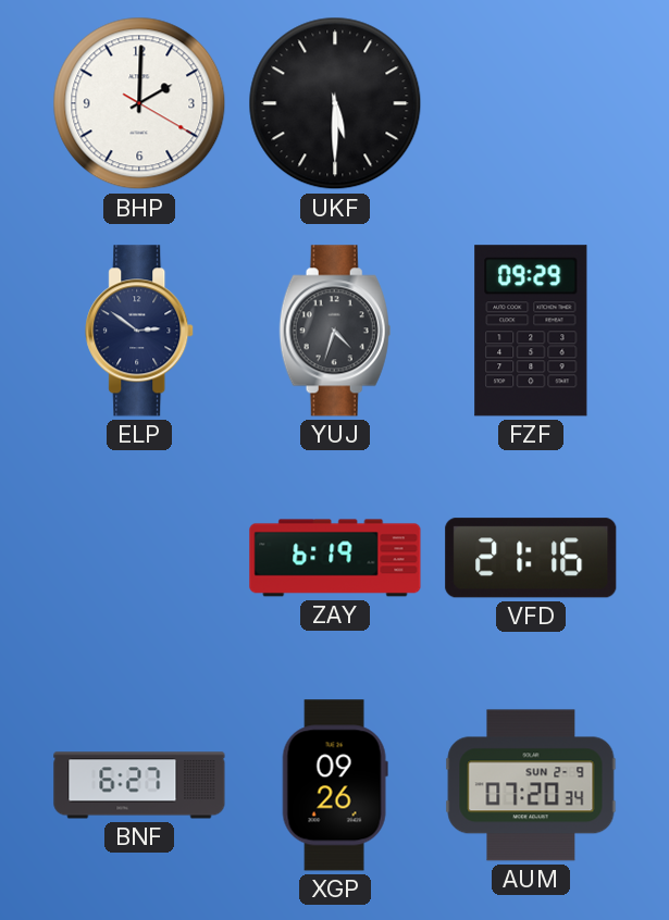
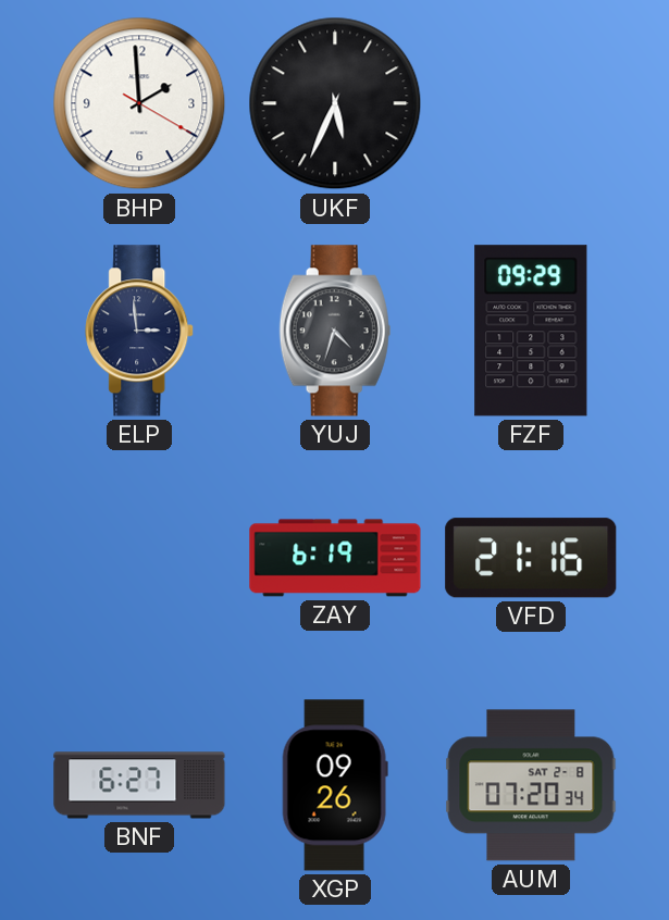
BHP: 2:00 -> 1:59
UKF: 5:30 -> 5:34
ELP: 2:51 -> 2:59
AUM date: SUN 2-9 -> SAT 2-8
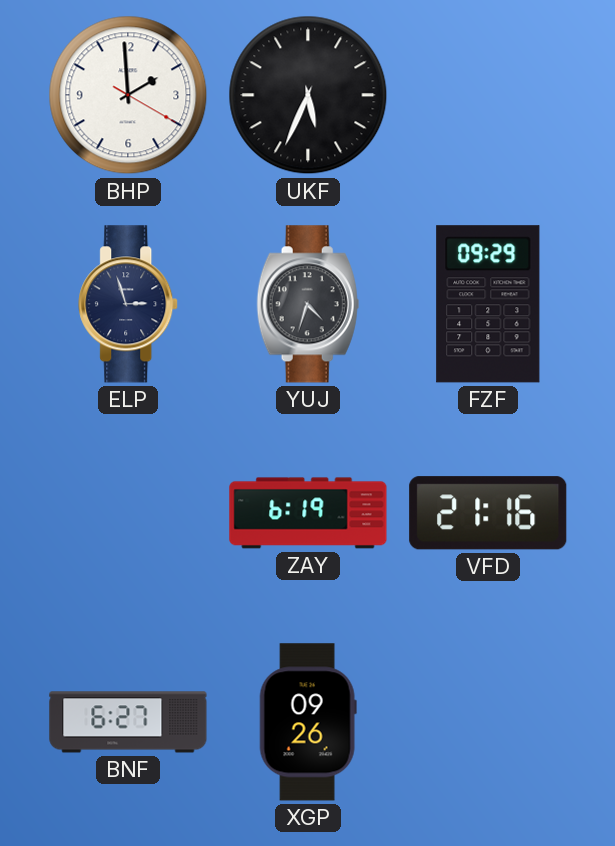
ELP: 2:59 -> 2:57
AUM: 07:20 -> none
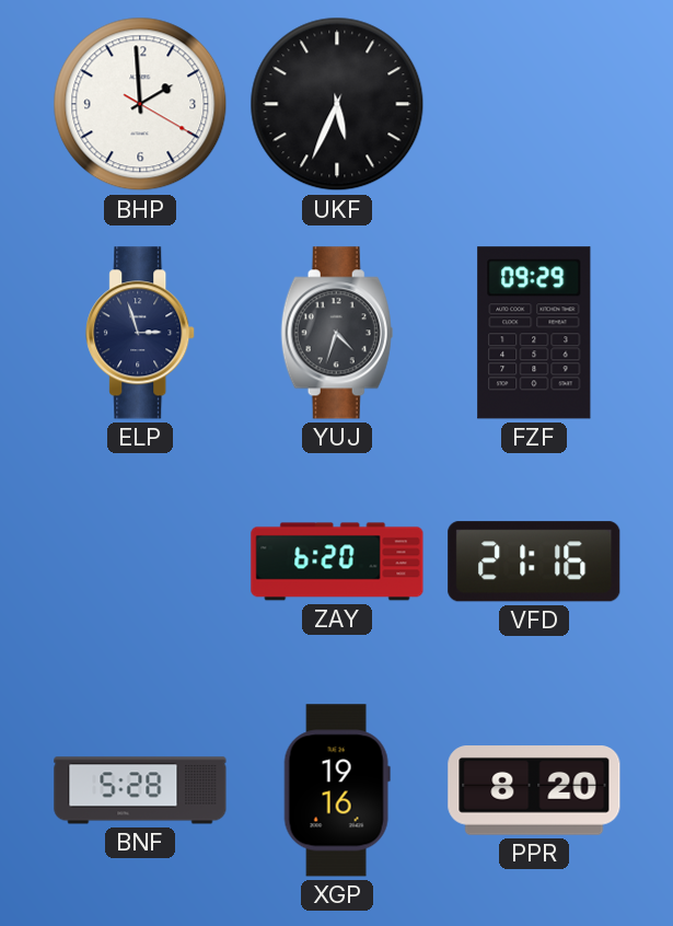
ZAY: 6:19 -> 6:20
BNF: 6:27 -> 5:28
XGP: 09:26 -> 19:16
PPR: none -> 8:20
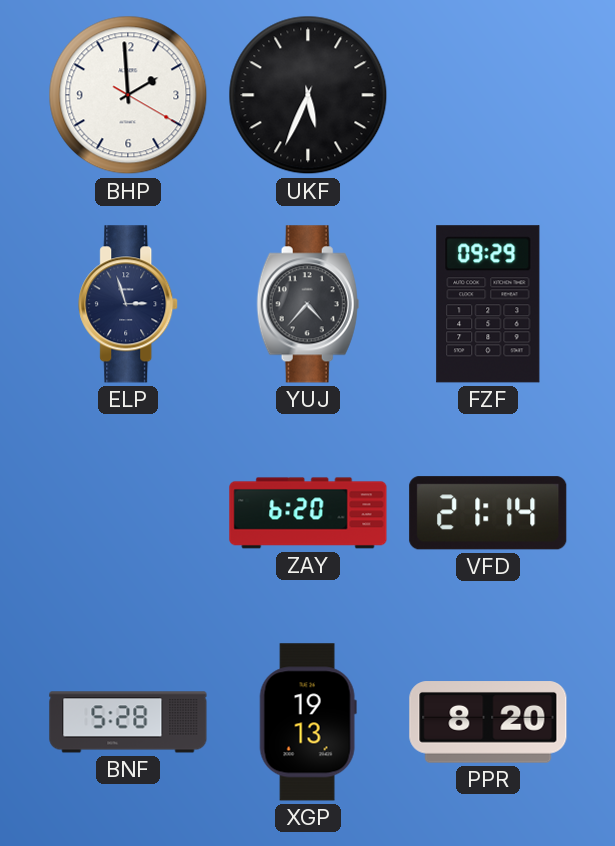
YUJ: 4:33 -> 4:37
VFD: 21:16 -> 21:14
XGP: 19:16 -> 19:13
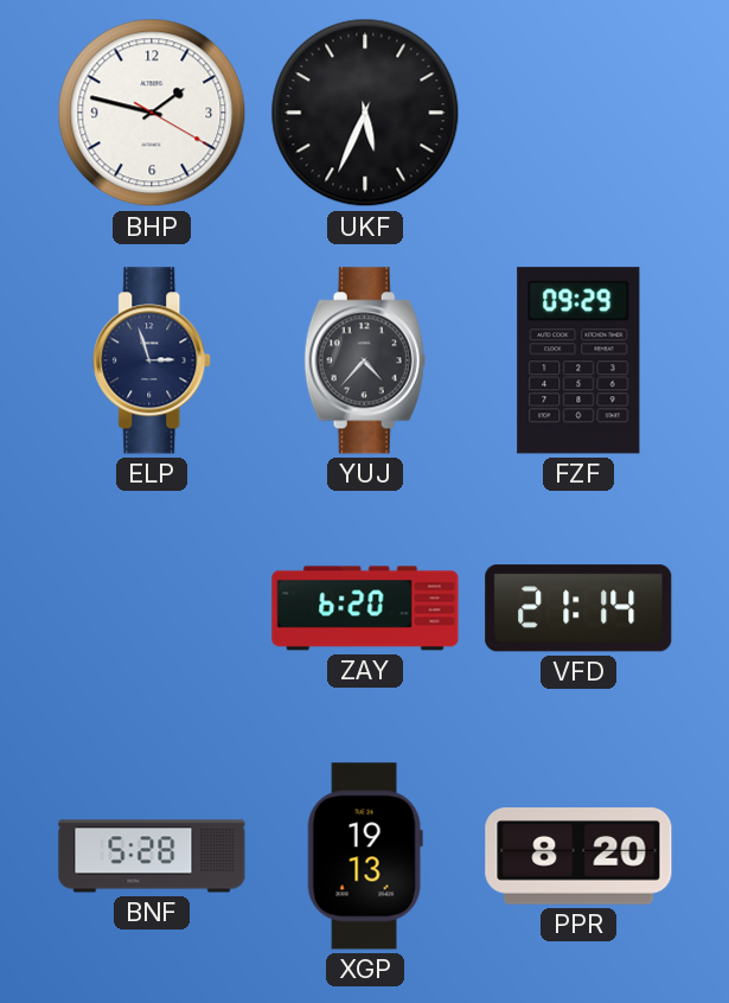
BHP: 1:59 -> 1:47
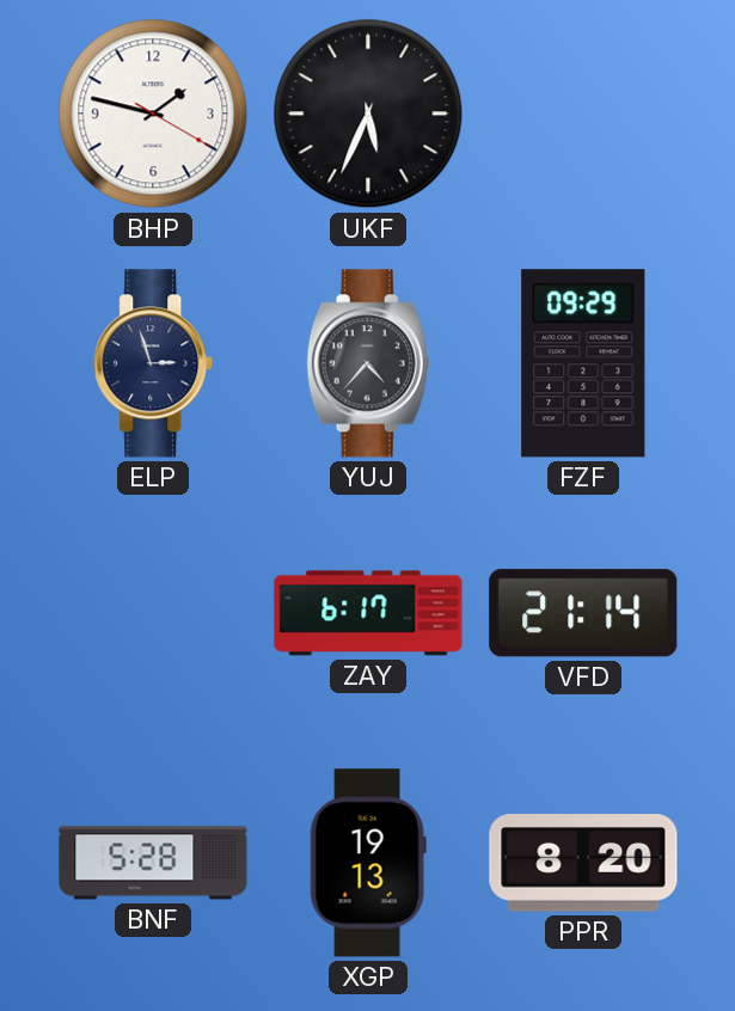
ZAY: 6:20 -> 6:17
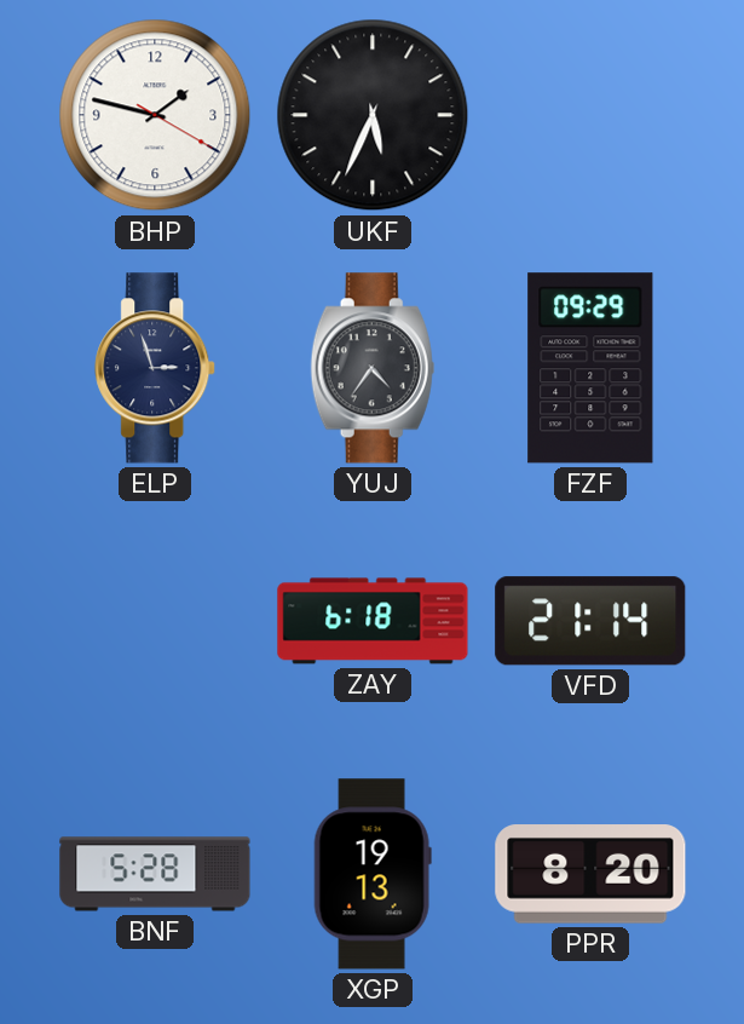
YUJ: 4:37 -> 4:36
ZAY: 6:17 -> 6:18
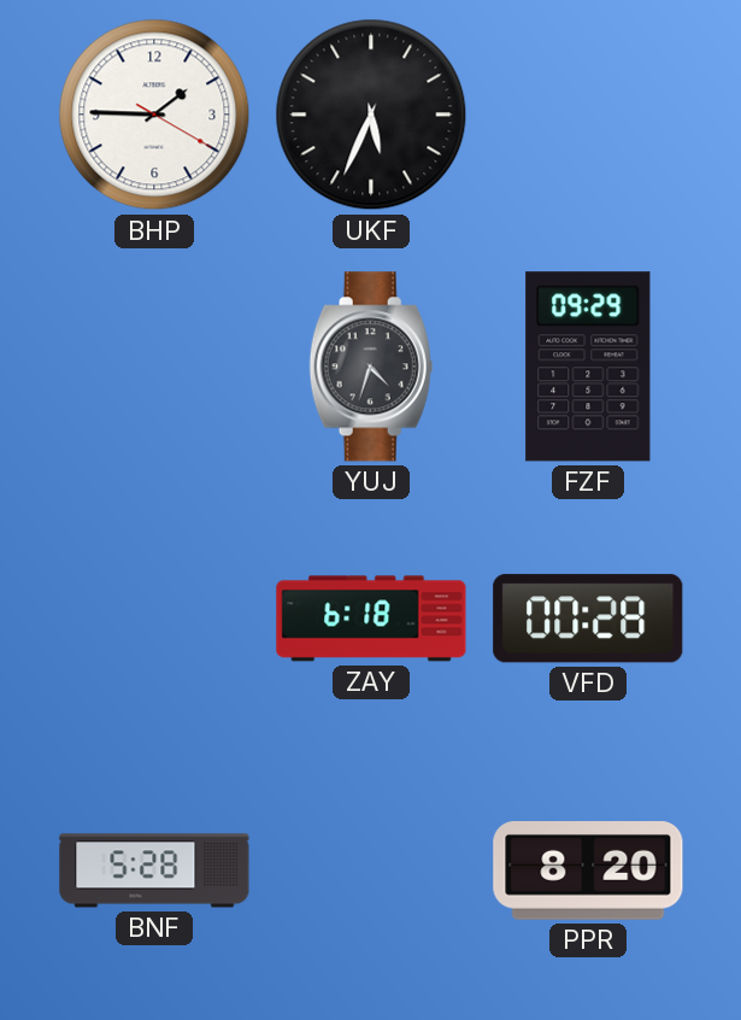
BHP: 1:47 -> 1:45
ELP: 2:57 -> none
YUJ: 4:36 -> 4:33
VFD: 21:14 -> 00:28
XGP: 19:13 -> none
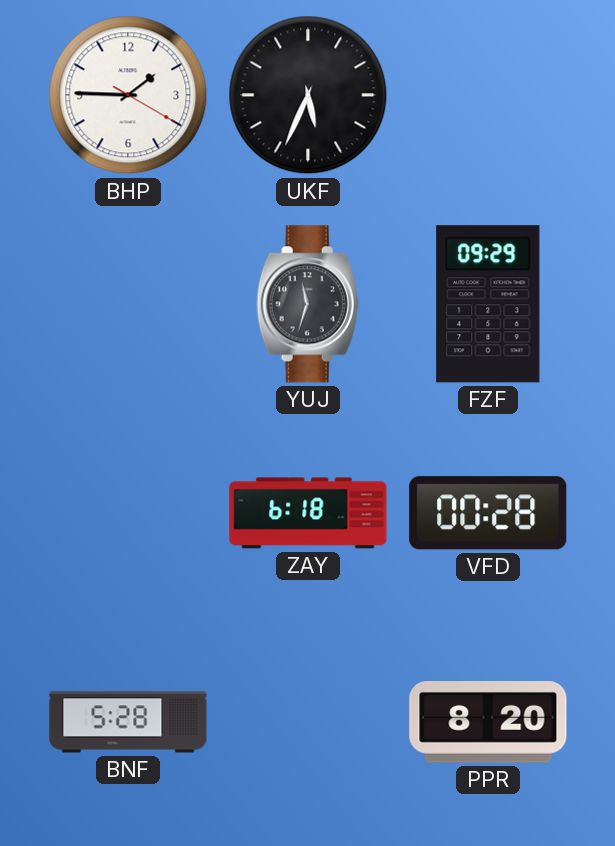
YUJ: 4:33 -> 11:33
